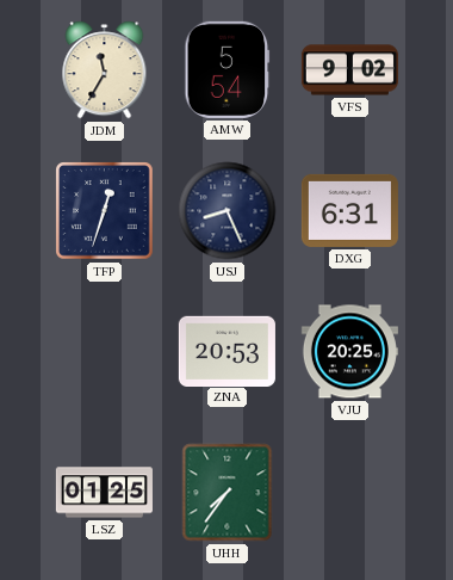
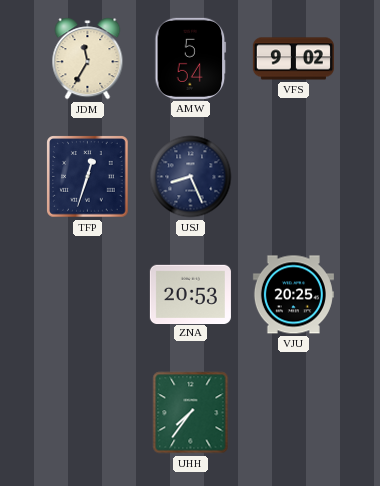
DXG: 6:31 -> none
LSZ: 01:25 -> none
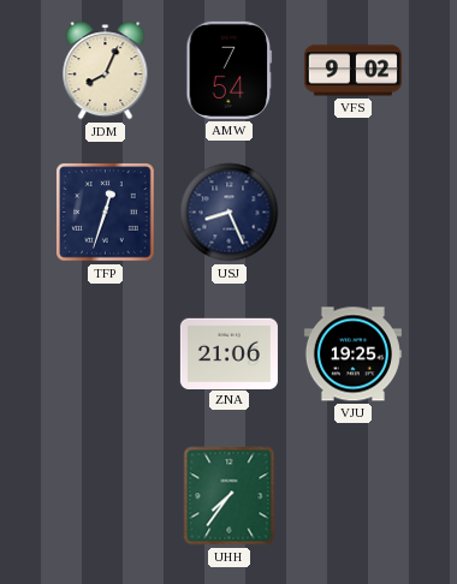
JDM: 11:35 -> 8:04
AMW: 5:54 -> 7:54
ZNA: 20:53 -> 21:06
VJU: 20:25 -> 19:25
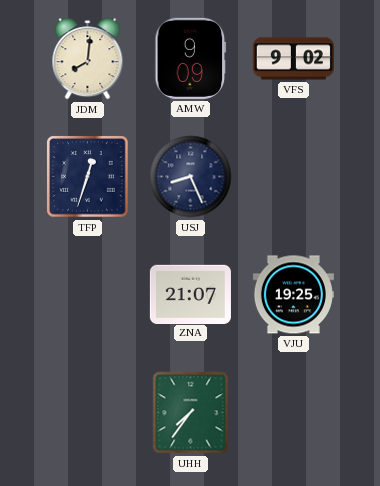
JDM: 8:04 -> 8:01
AMW: 7:54 -> 9:09
ZNA: 21:06 -> 21:07
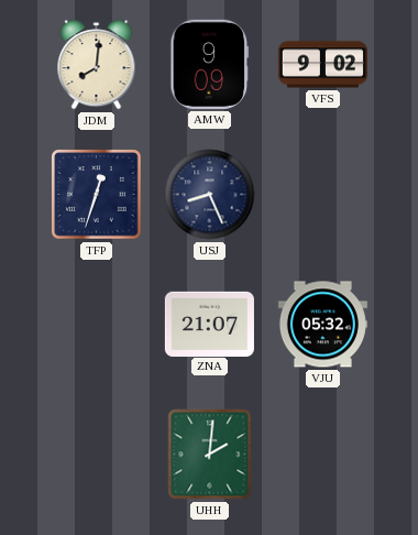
VJU: 19:25 -> 05:32
UHH: 7:36 -> 2:01
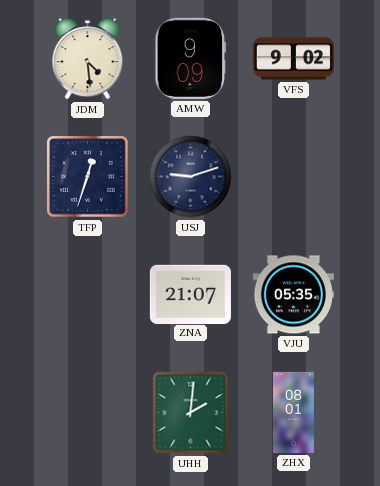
JDM: 8:01 -> 4:29
USJ: 8:26 -> 9:12
VJU: 05:32 -> 05:35
ZHX: none -> 08:01
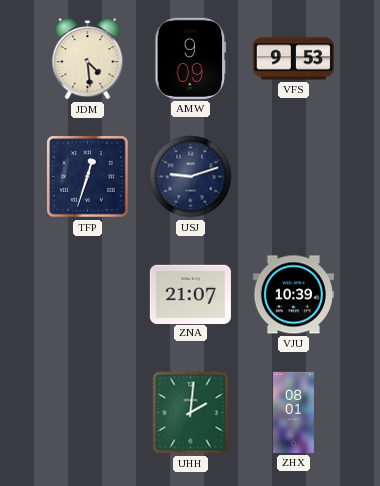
VFS: 9:02 -> 9:53
VJU: 05:35 -> 10:39
